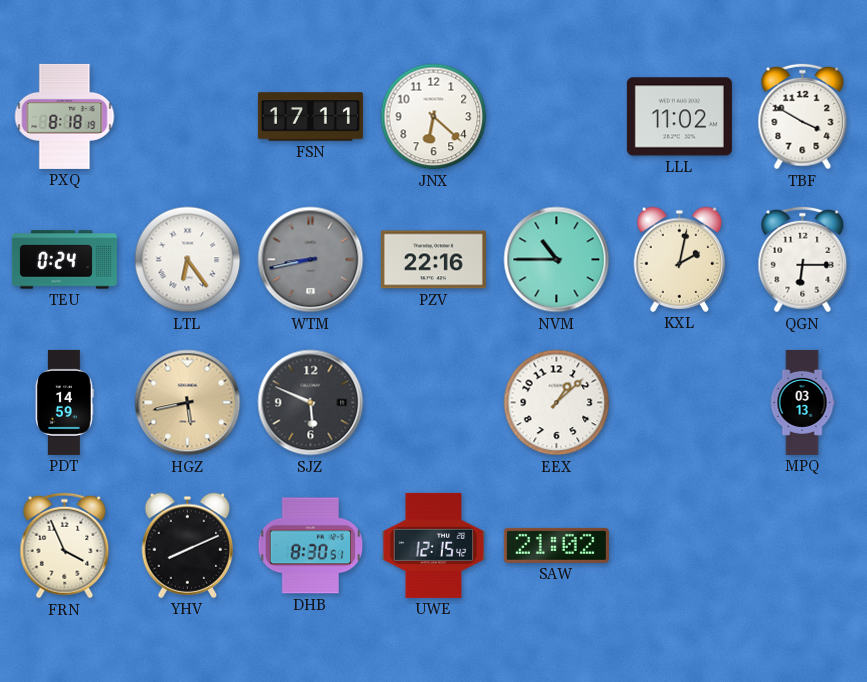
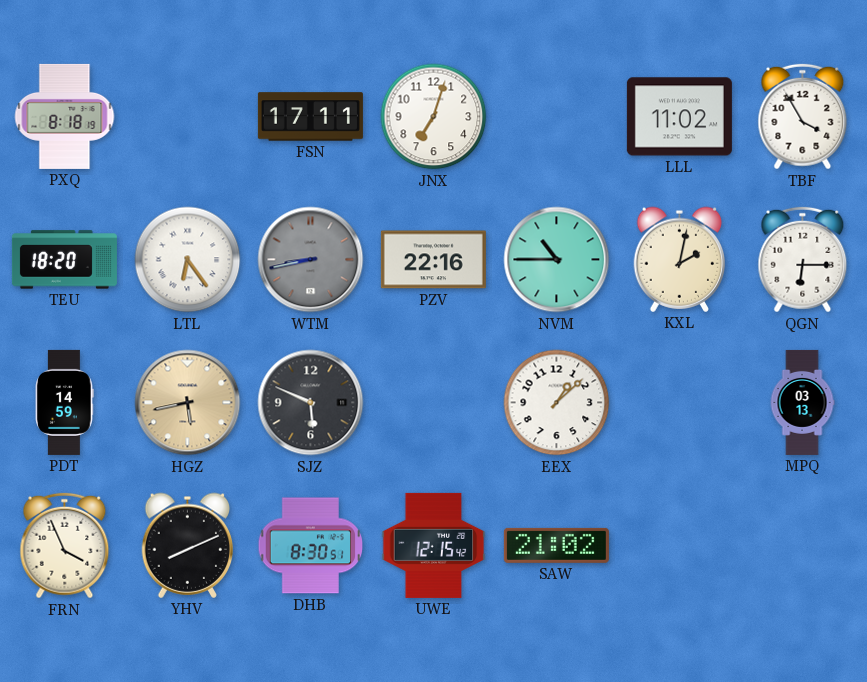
JNX: 6:22 -> 7:03
TBF: 3:50 -> 3:55
TEU: 0:24 -> 18:20
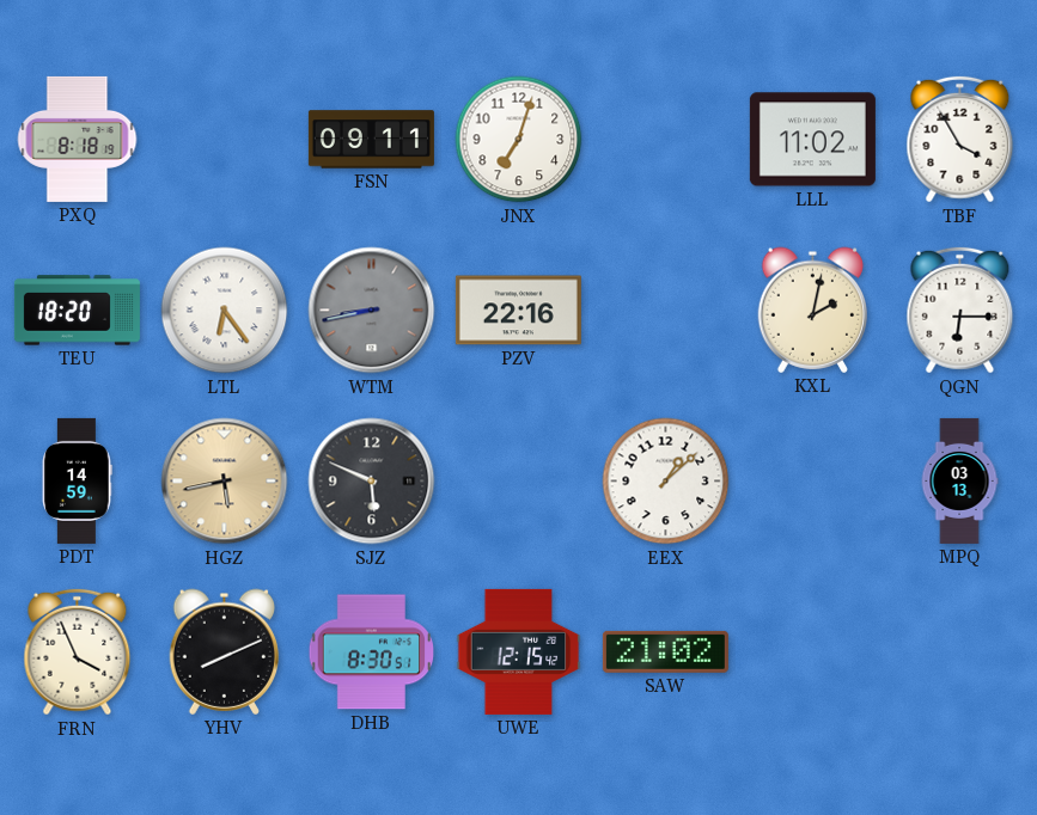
FSN: 17:11 -> 09:11
NVM: 10:45 -> none
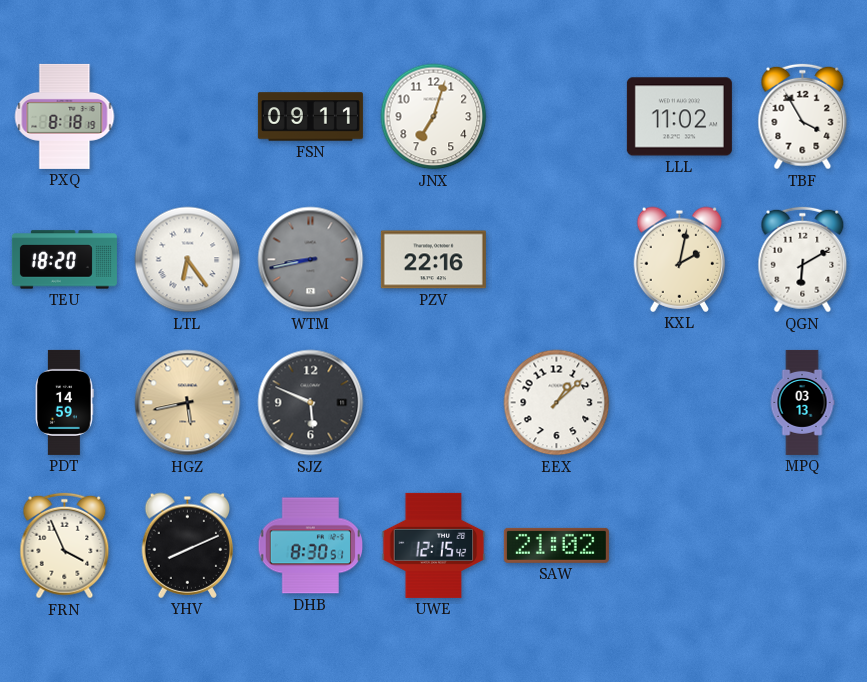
QGN: 6:15 -> 6:10
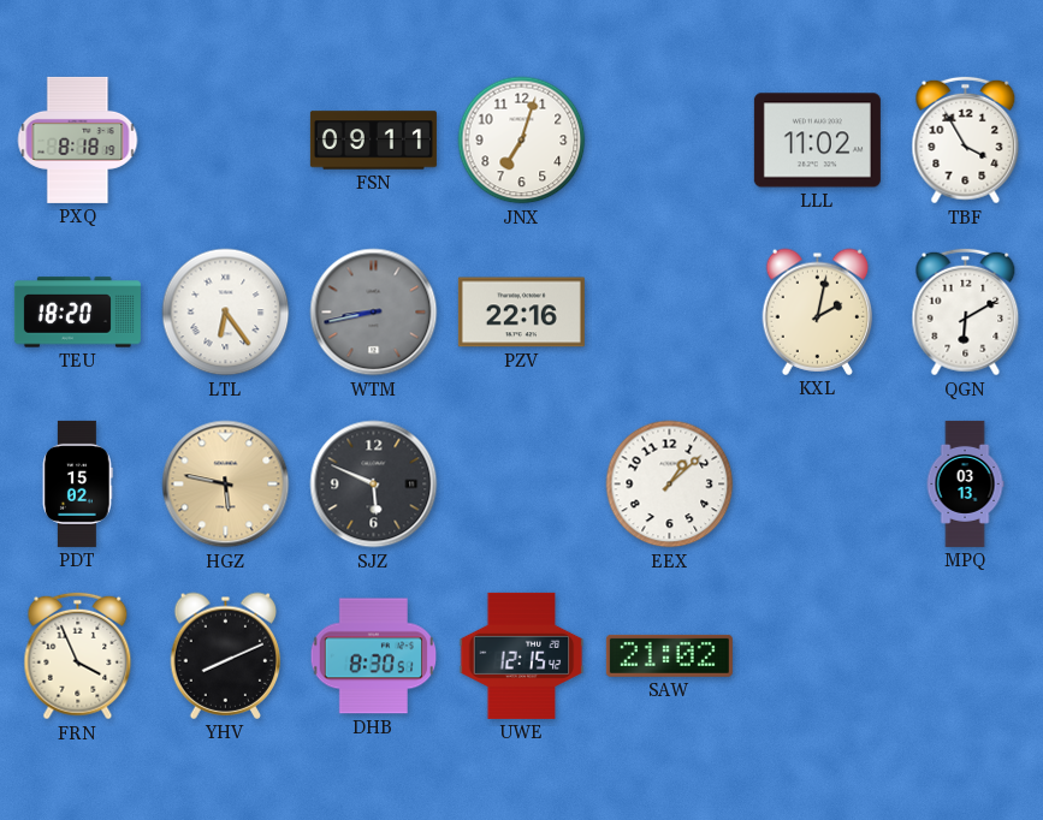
PDT: 14:59 -> 15:02
HGZ: 5:43 -> 5:47
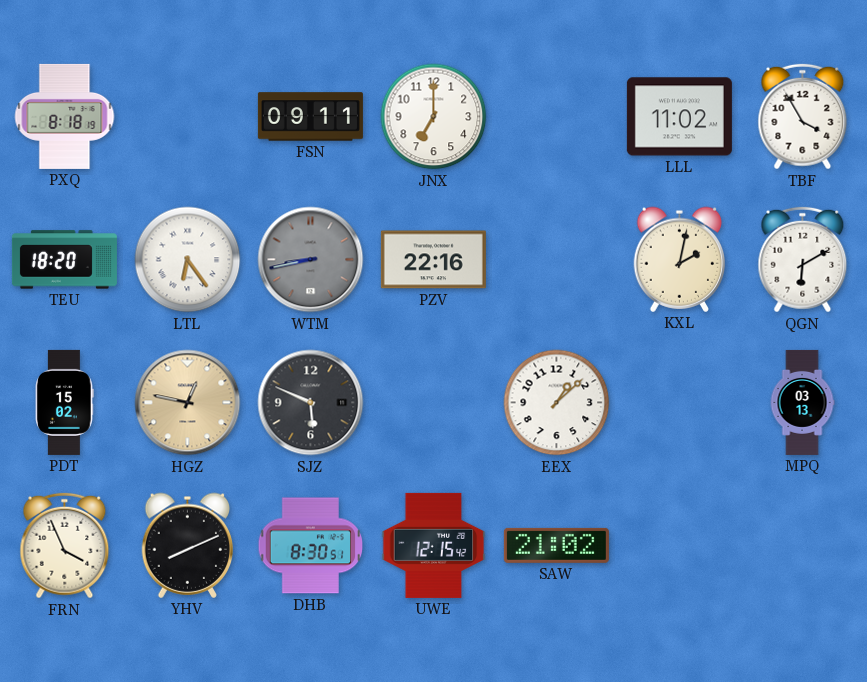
JNX: 7:03 -> 7:00
HGZ: 5:47 -> 12:47
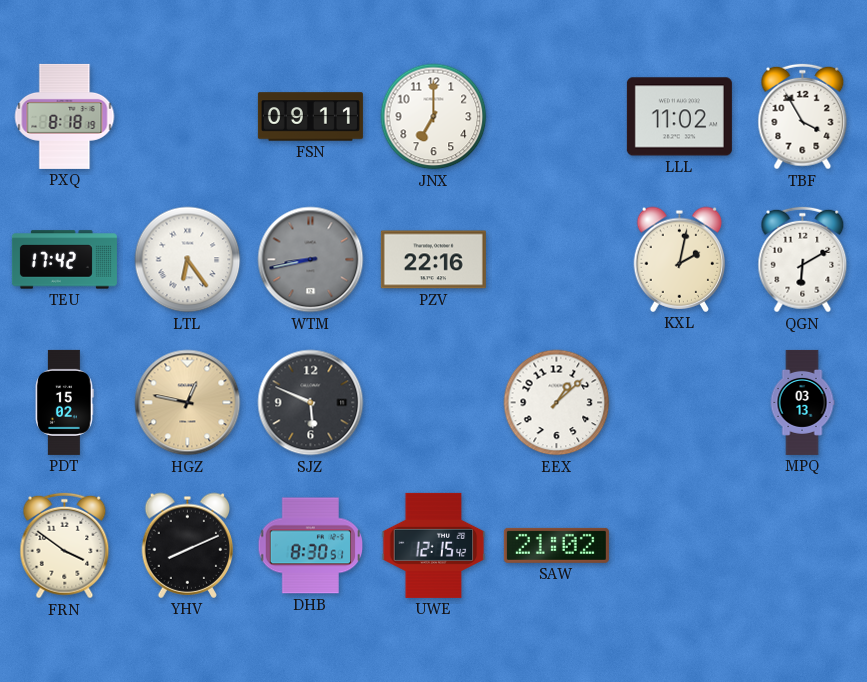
TEU: 18:20 -> 17:42
FRN: 3:56 -> 3:51
